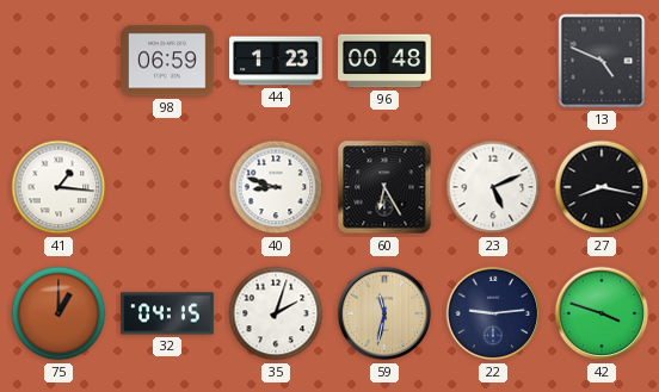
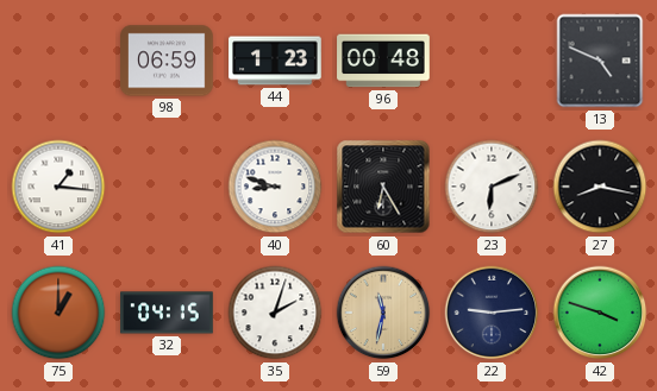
23: 5:11 -> 6:11
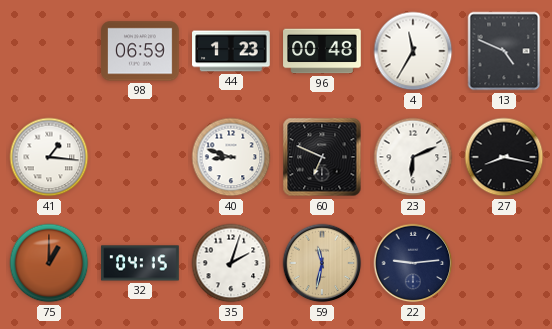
4: none -> 11:35
60: 6:25 -> 6:49
42: 3:48 -> none
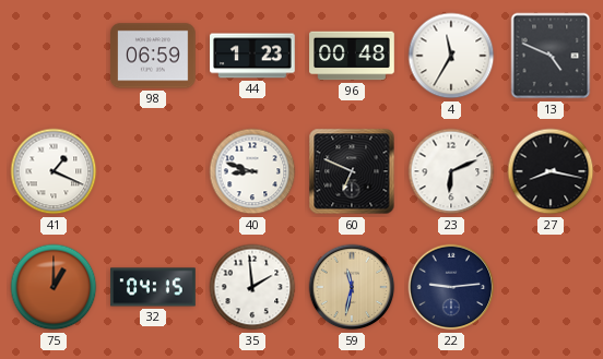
41: 1:16 -> 1:19
35: 2:03 -> 1:59
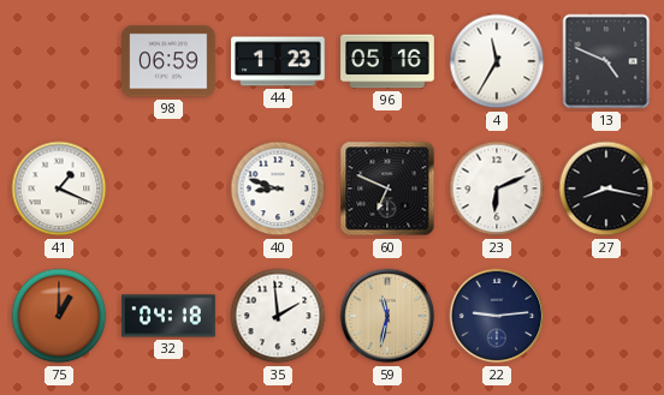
96: 00:48 -> 05:16
32: 04:15 -> 04:18
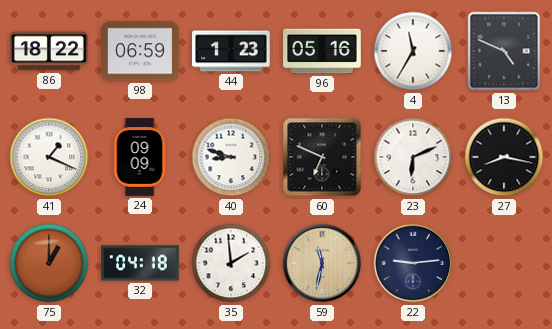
86: none -> 18:22
24: none -> 09:09
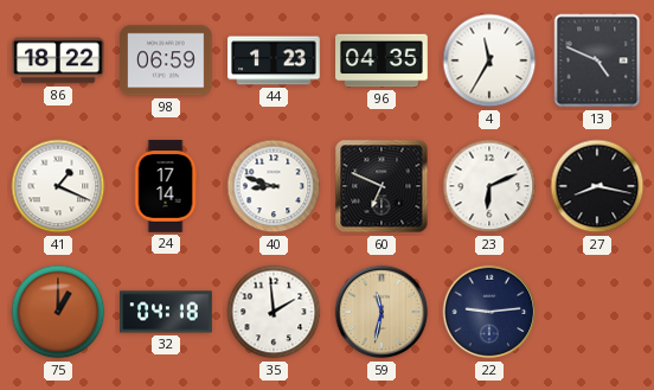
96: 05:16 -> 04:35
24: 09:09 -> 17:14
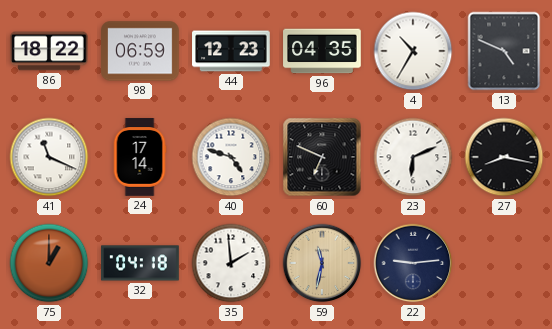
44: 1:23 -> 12:23
4: 11:35 -> 10:35
41: 1:19 -> 11:19
40: 8:48 -> 4:48
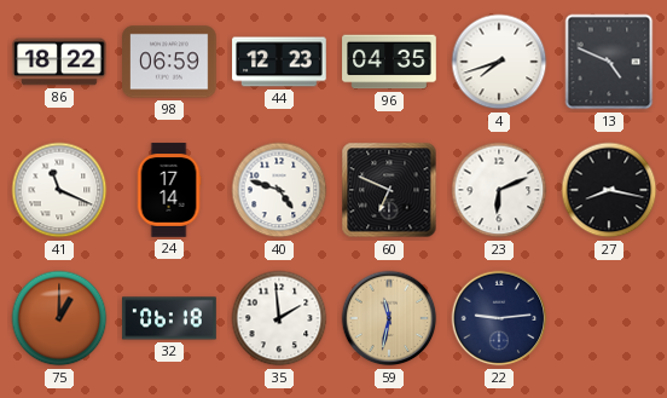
4: 10:35 -> 7:42
32: 04:18 -> 06:18
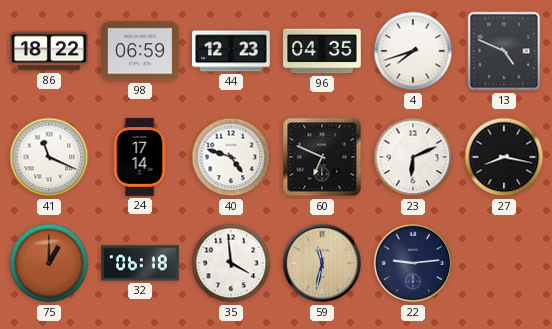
35: 1:59 -> 3:59
